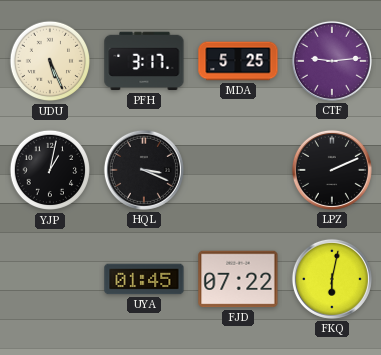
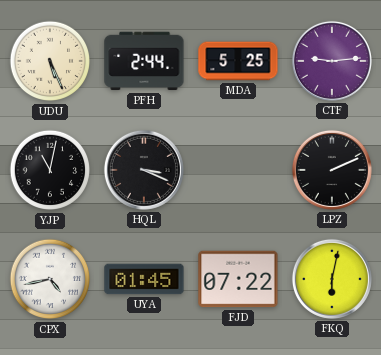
PFH: 3:17 -> 2:44
YJP: 1:02 -> 11:02
CPX: none -> 4:43
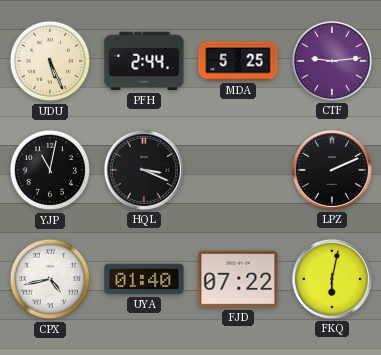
UYA: 01:45 -> 01:40
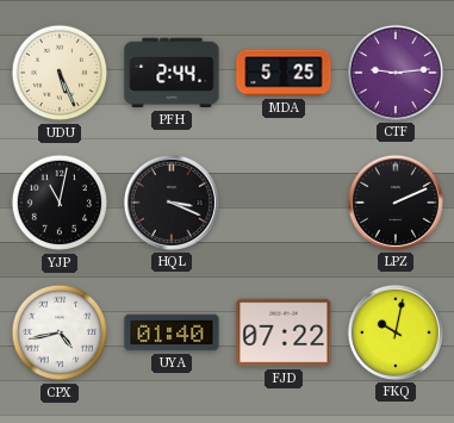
FKQ: 6:02 -> 10:02
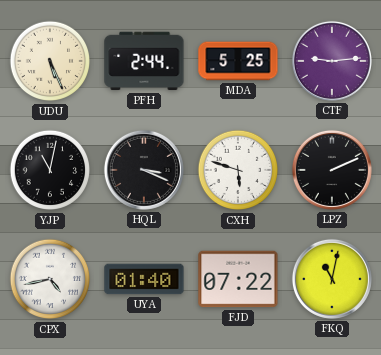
CXH: none -> 5:48
FKQ: 10:02 -> 11:02
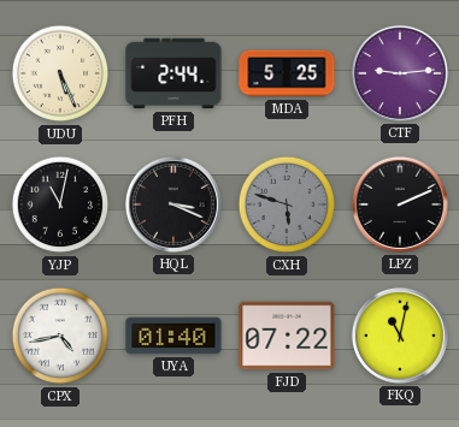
CXH dial: white -> grey
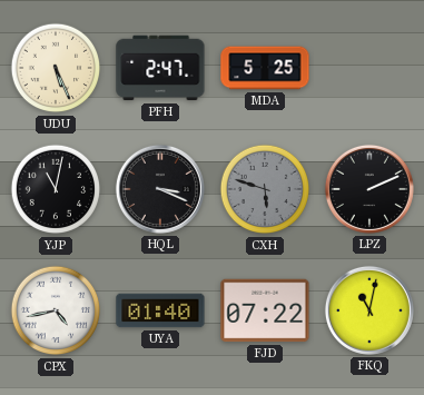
PFH: 2:44 -> 2:47
CTF: 9:14 -> none
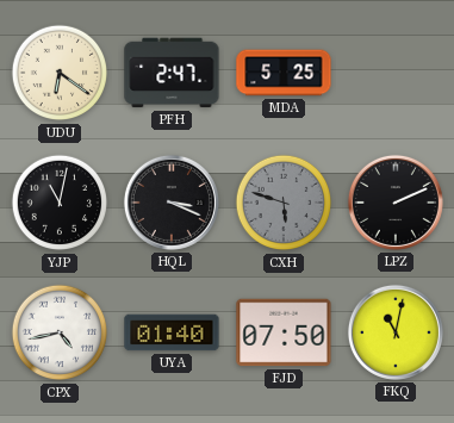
UDU: 5:26 -> 6:21
FJD: 07:22 -> 07:50
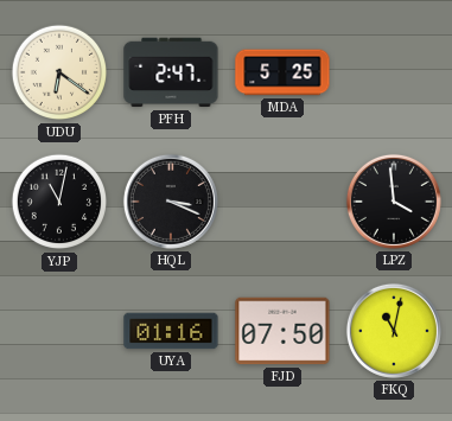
CXH: 5:48 -> none
LPZ: 2:11 -> 3:59
CPX: 4:43 -> none
UYA: 01:40 -> 01:16
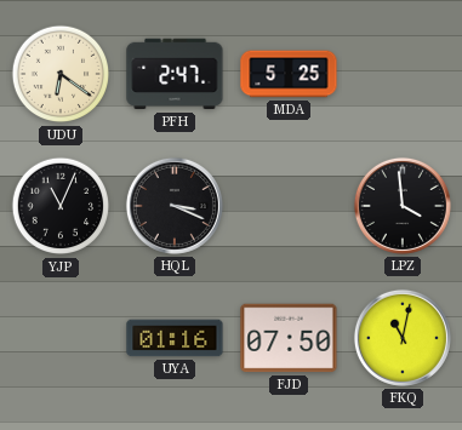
YJP: 11:02 -> 11:04
